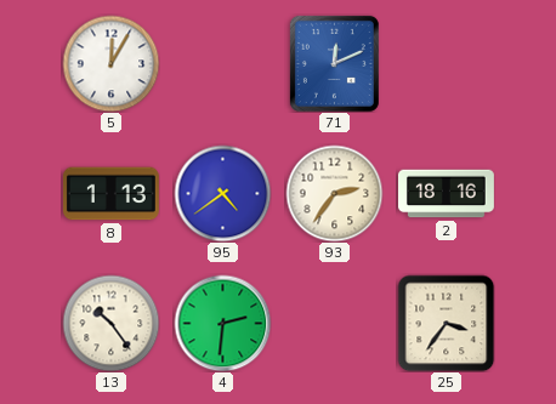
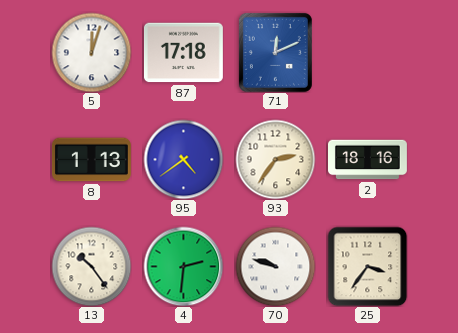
5: 12:05 -> 12:03
87: none -> 17:18
70: none -> 9:48
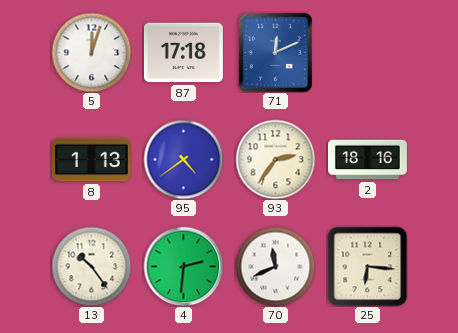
70: 9:48 -> 11:41
25: 3:36 -> 6:16
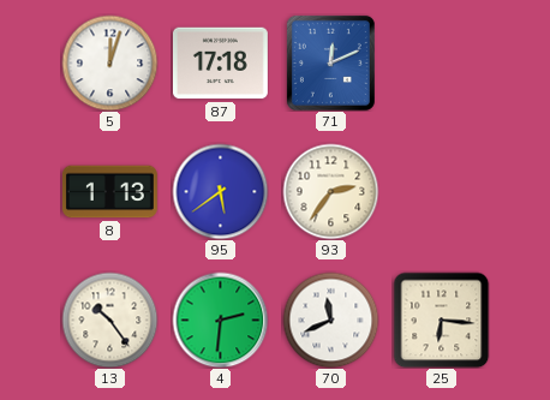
95: 4:39 -> 5:39
2: 18:16 -> none
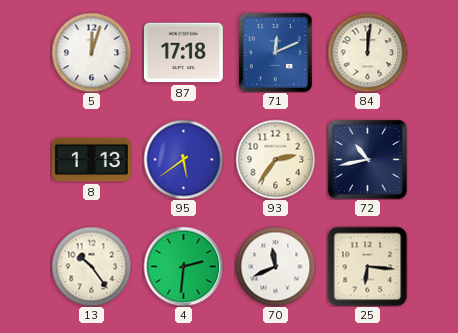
84: none -> 12:01
72: none -> 10:43
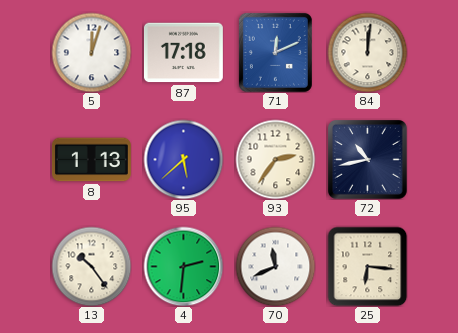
95: 5:39 -> 5:38
